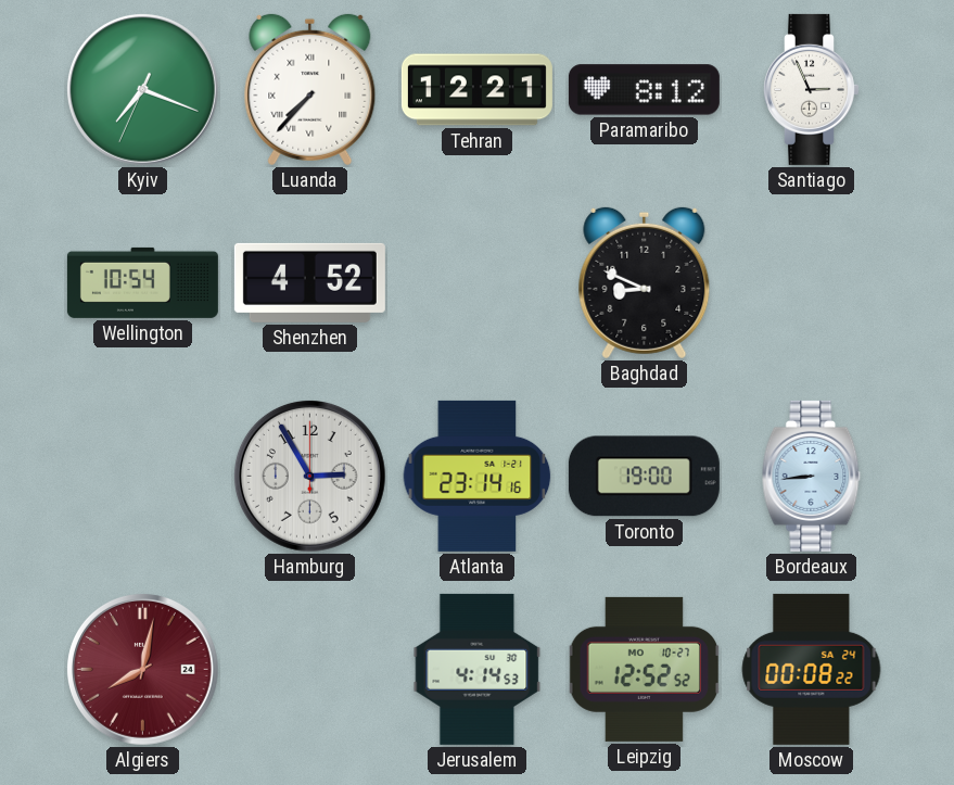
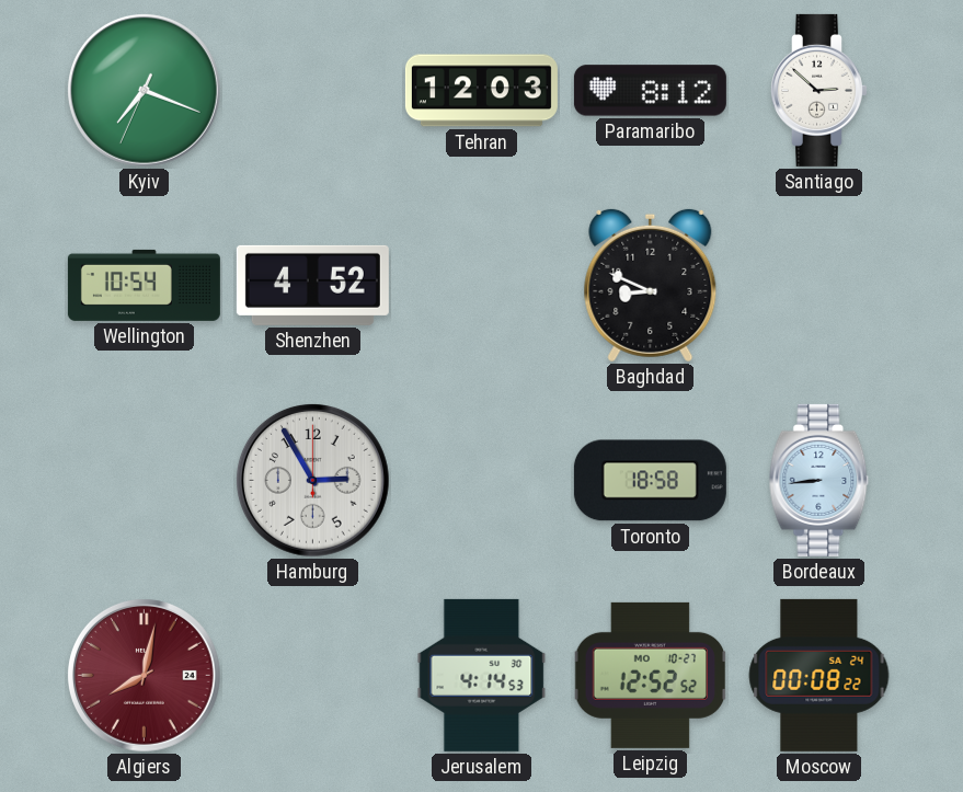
Luanda: 7:37 -> none
Tehran: 12:21 -> 12:03
Santiago: 2:56 -> 2:52
Atlanta: 23:14 -> none
Toronto: 19:00 -> 18:58
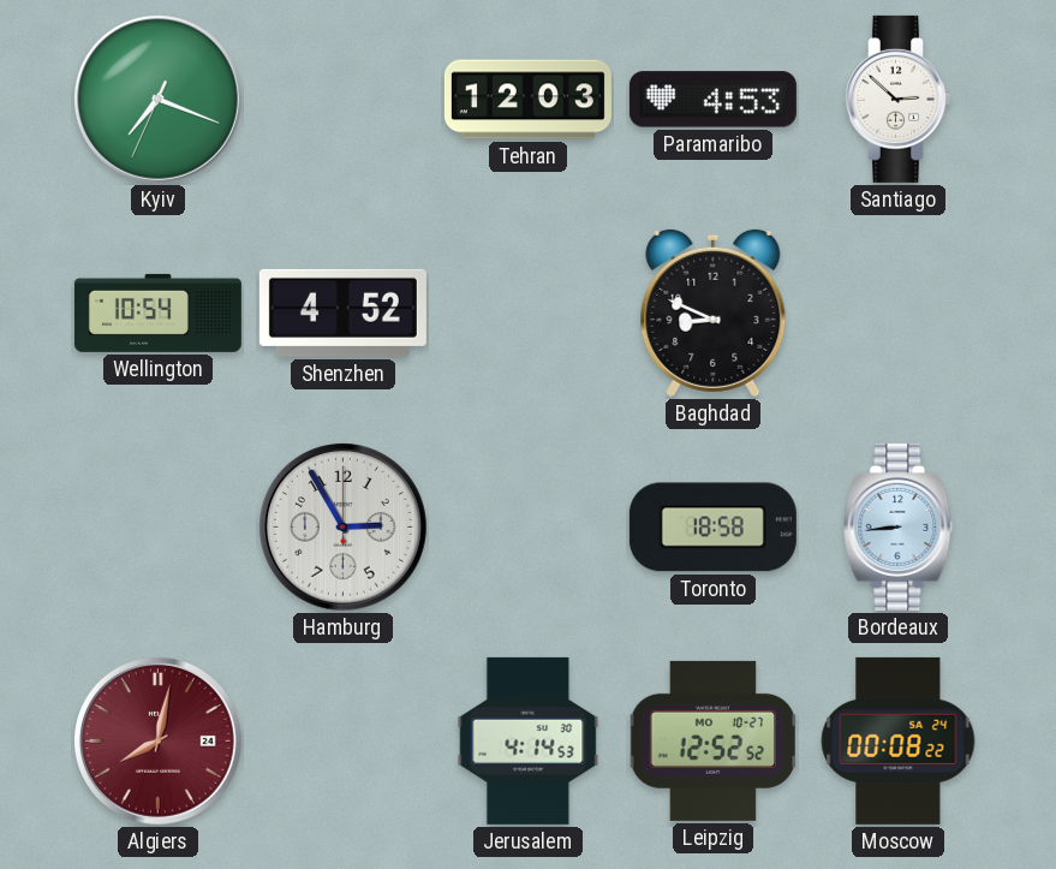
Paramaribo: 8:12 -> 4:53
